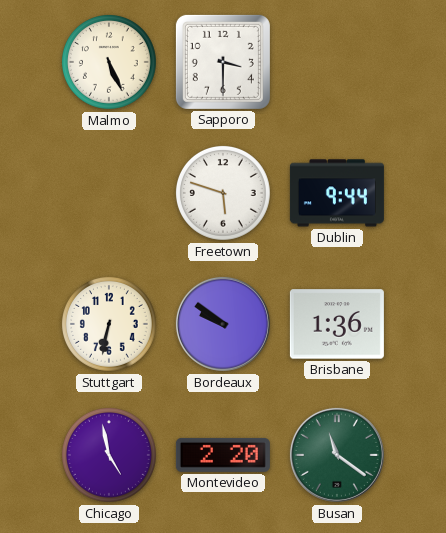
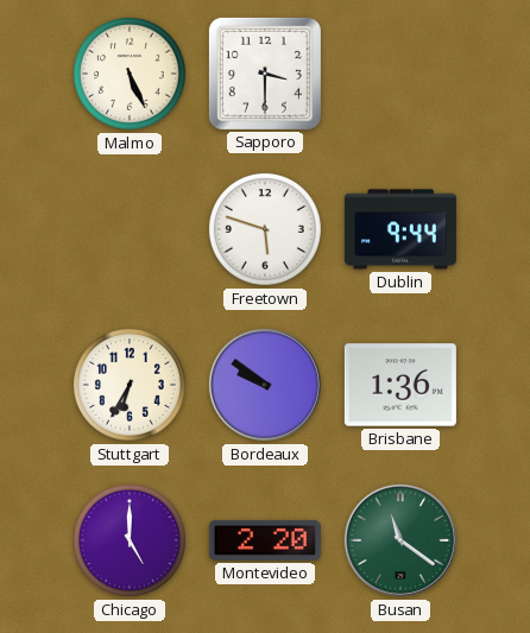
Stuttgart: 6:32 -> 6:35
Chicago: 4:58 -> 5:00
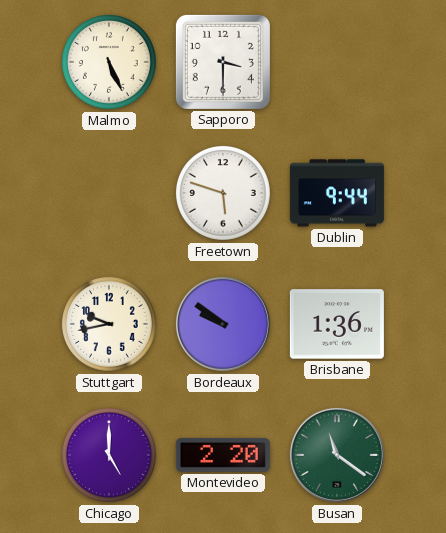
Stuttgart: 6:35 -> 9:43
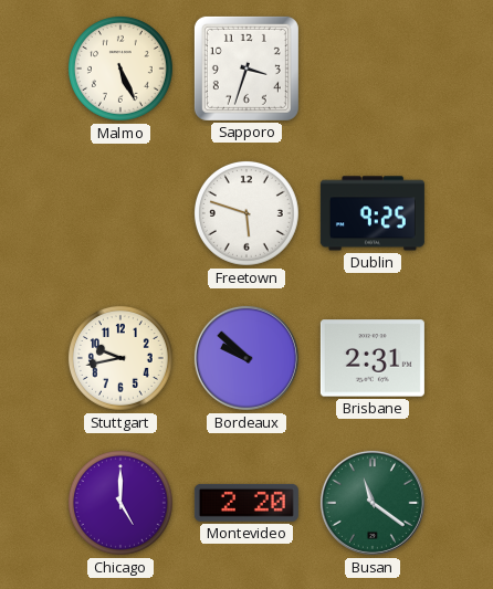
Sapporo: 3:30 -> 3:33
Dublin: 9:44 -> 9:25
Bordeaux: 9:51 -> 9:52
Brisbane: 1:36 -> 2:31
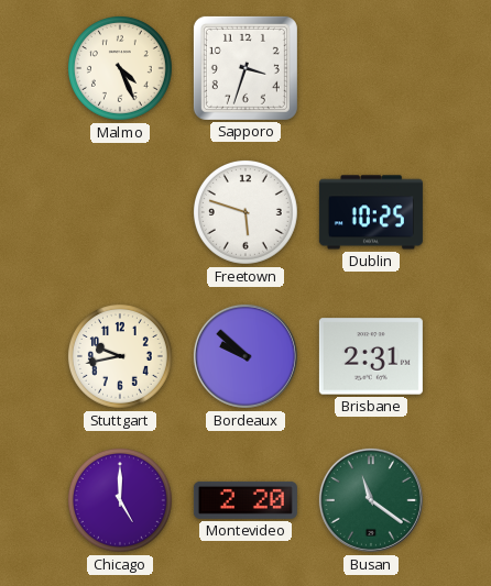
Malmo: 5:26 -> 4:26
Dublin: 9:25 -> 10:25
